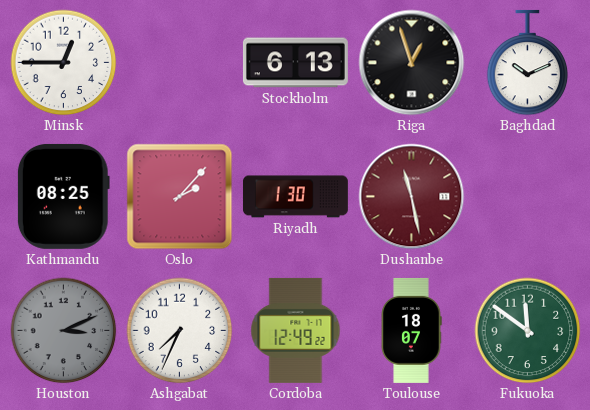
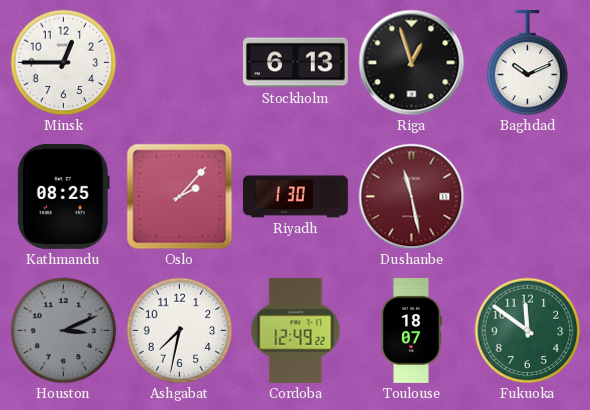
Ashgabat: 7:34 -> 7:32
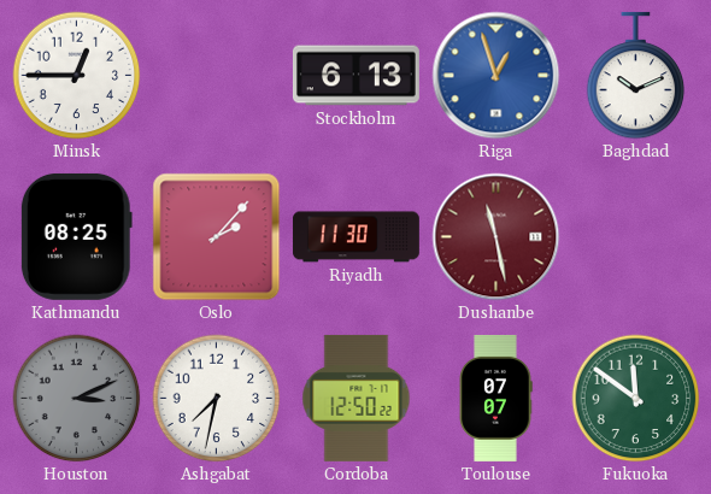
Riga dial: black -> blue
Riyadh: 1:30 -> 11:30
Cordoba: 12:49 -> 12:50
Toulouse: 18:07 -> 07:07
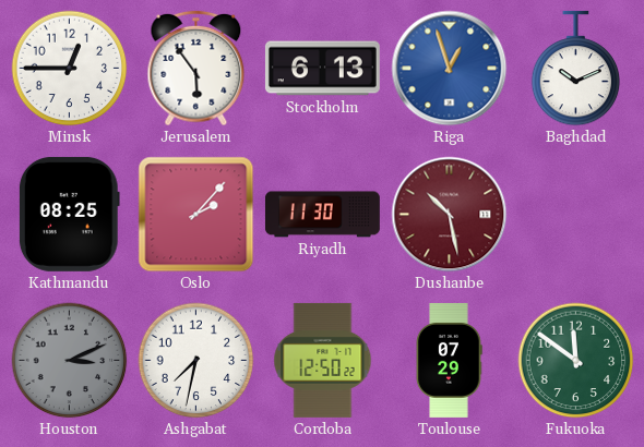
Jerusalem: none -> 5:54
Dushanbe: 11:28 -> 10:28
Toulouse: 07:07 -> 07:29
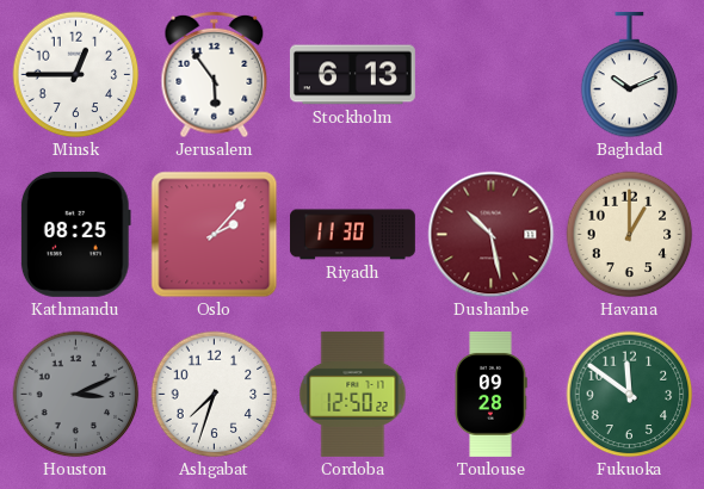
Riga: 12:57 -> none
Havana: none -> 1:00
Ashgabat: 7:32 -> 7:33
Toulouse: 07:29 -> 09:28
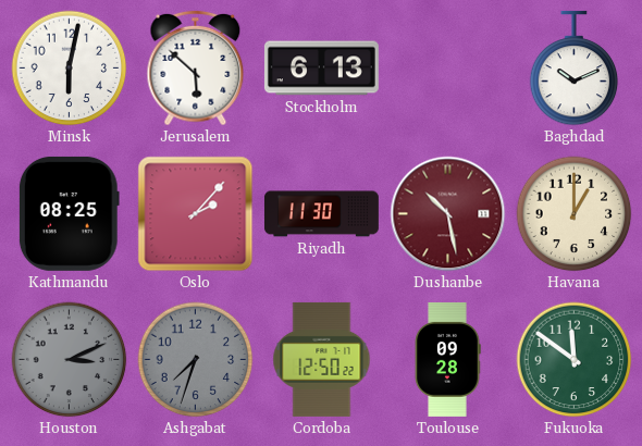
Minsk: 12:45 -> 6:02
Jerusalem: 5:54 -> 5:52
Ashgabat dial: white -> grey
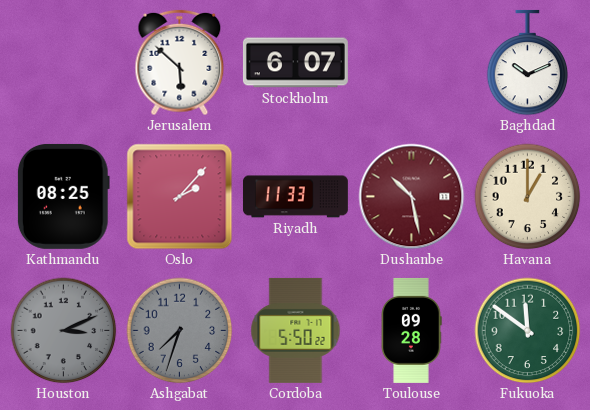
Minsk: 6:02 -> none
Stockholm: 6:13 -> 6:07
Riyadh: 11:30 -> 11:33
Cordoba: 12:50 -> 5:50
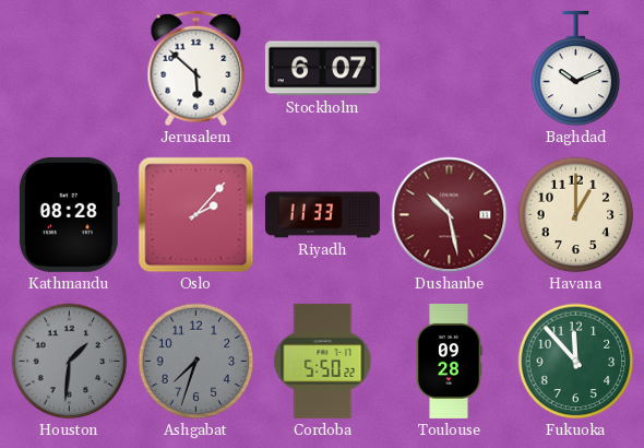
Kathmandu: 08:25 -> 08:28
Houston: 3:11 -> 1:31
Fukuoka: 11:51 -> 11:53
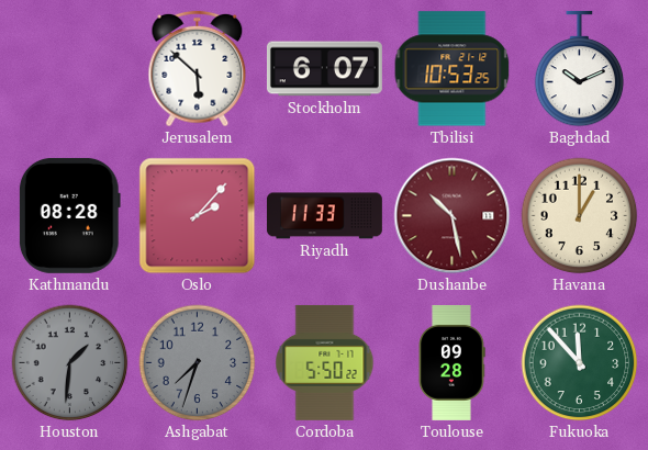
Tbilisi: none -> 10:53
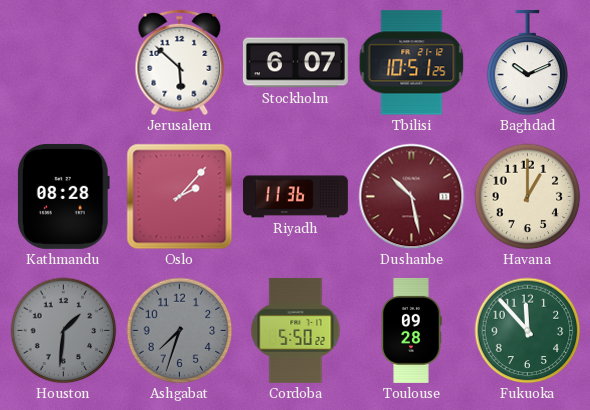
Tbilisi: 10:53 -> 10:51
Riyadh: 11:33 -> 11:36
